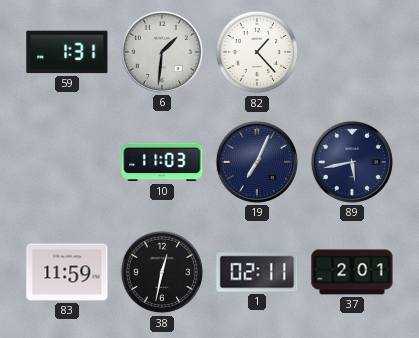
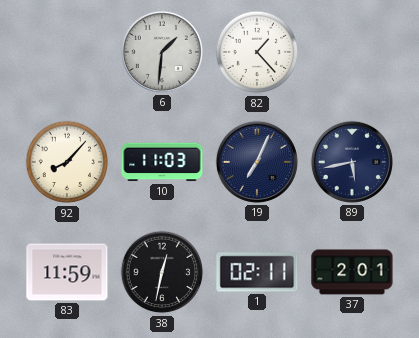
59: 1:31 -> none
92: none -> 8:07
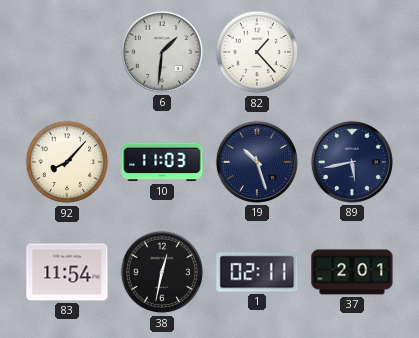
19: 7:04 -> 10:27
83: 11:59 -> 11:54
